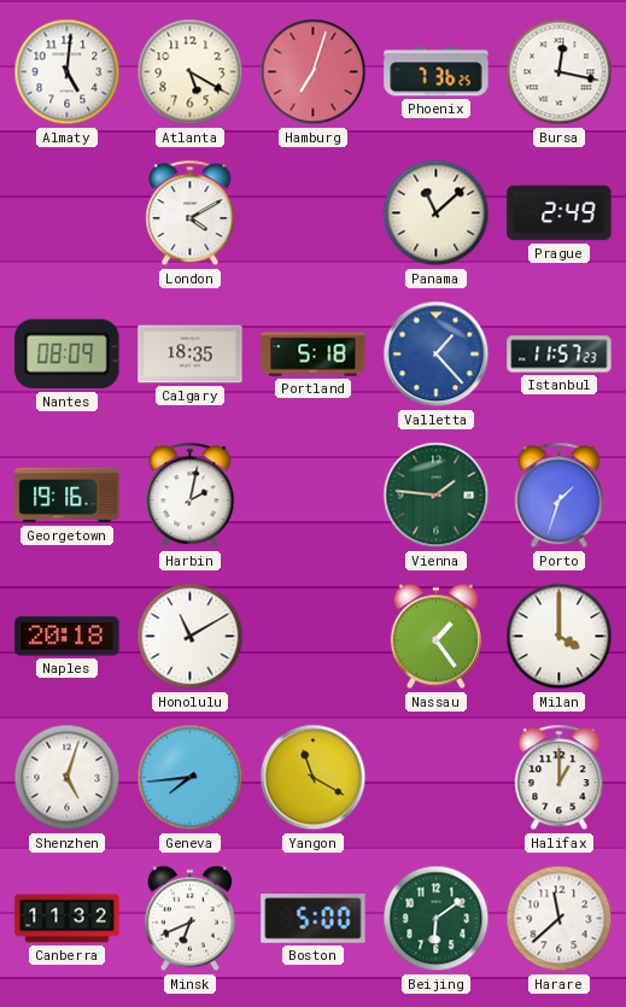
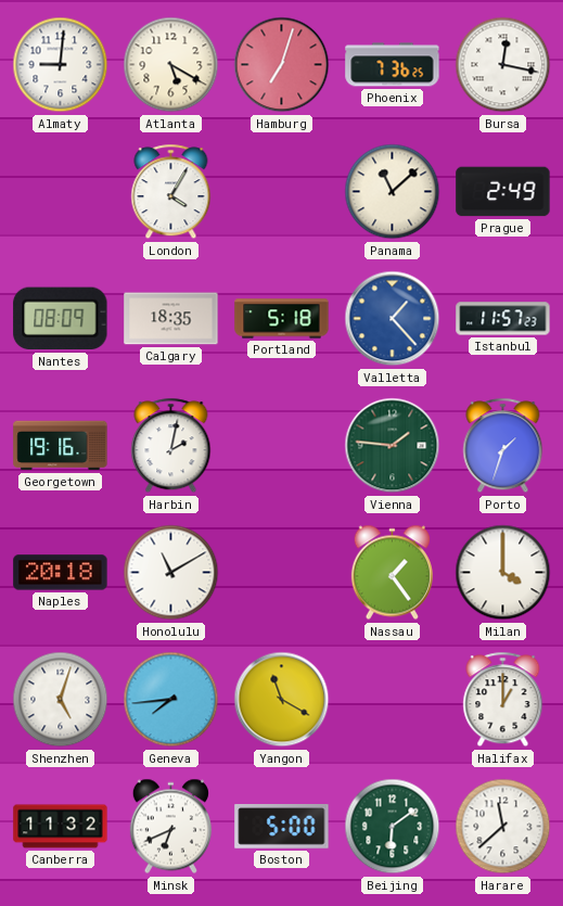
Almaty: 5:01 -> 9:01
London: 4:10 -> 4:05
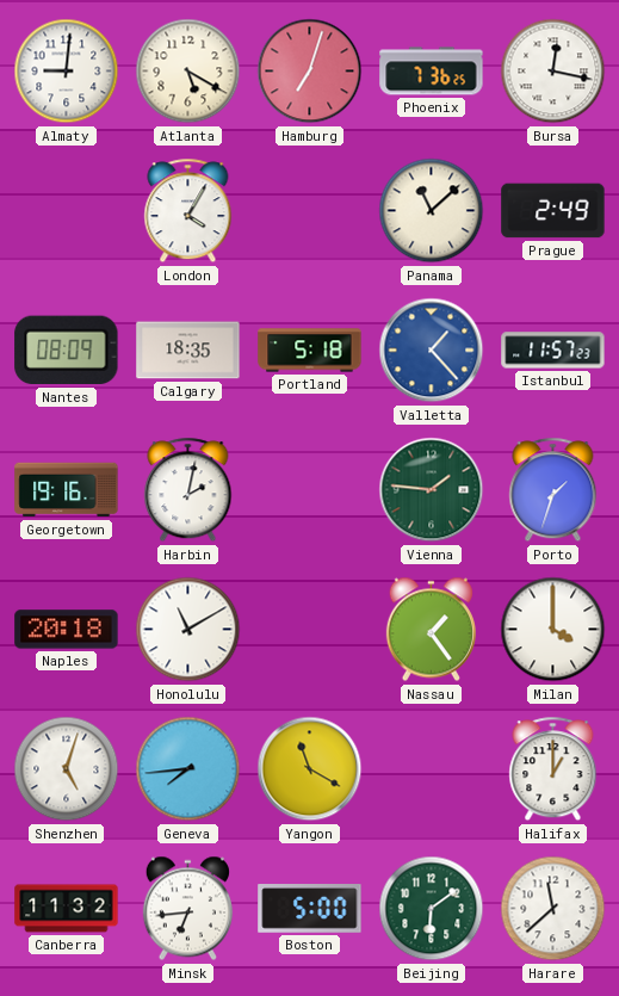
Minsk: 6:41 -> 6:44
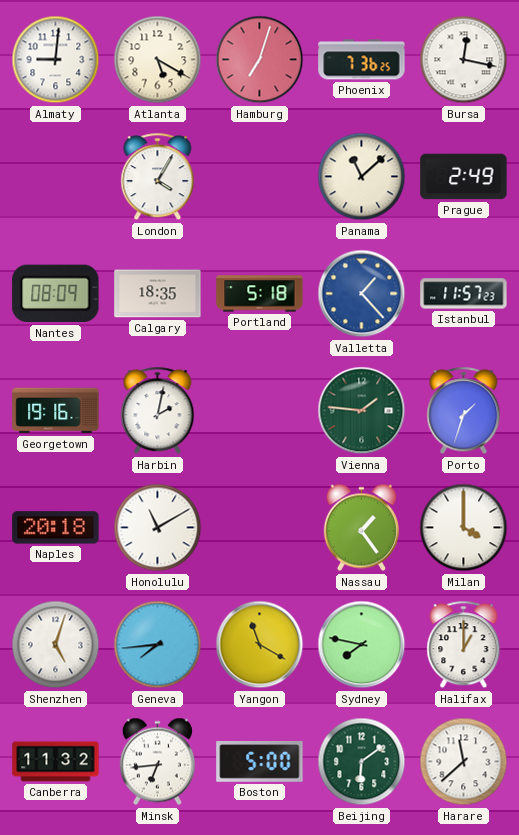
Sydney: none -> 7:47
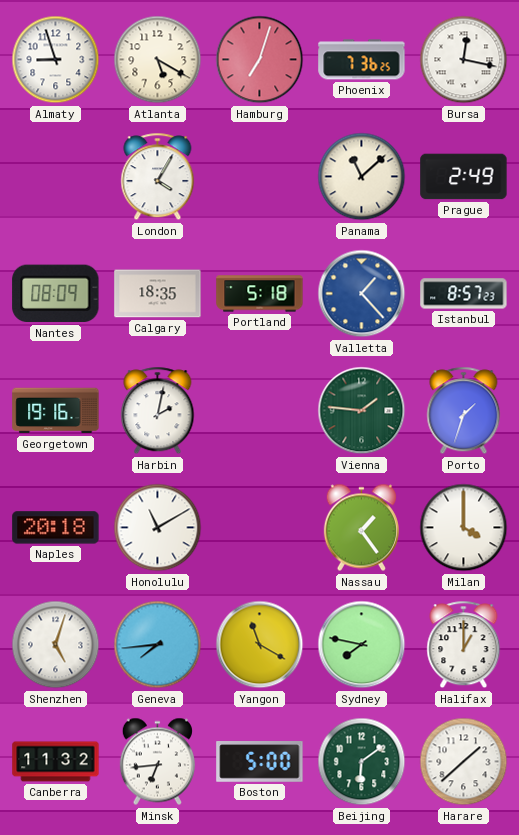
Almaty: 9:01 -> 8:57
Istanbul: 11:57 -> 8:57
Harare: 11:38 -> 1:38
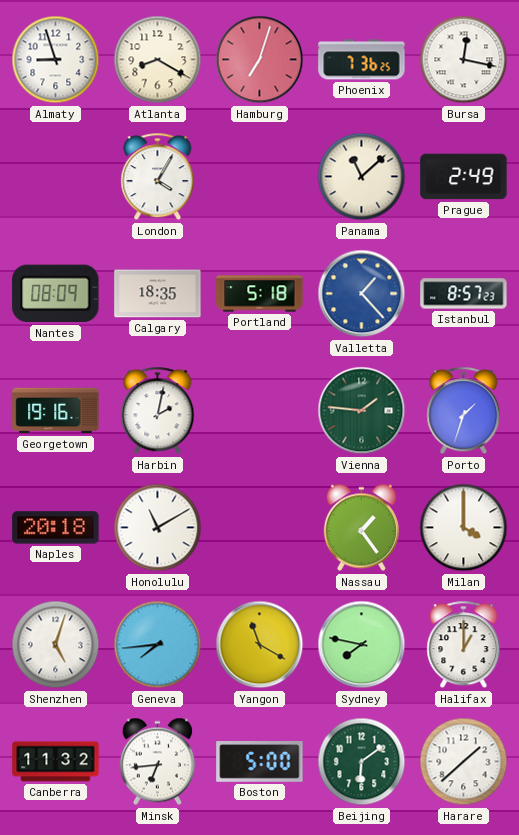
Atlanta: 5:20 -> 8:20
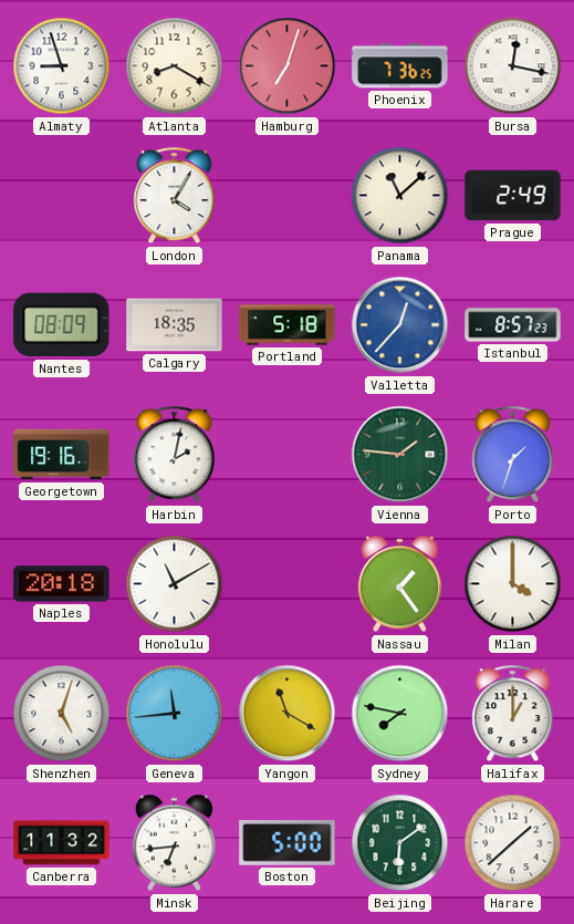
Valletta: 1:23 -> 12:37
Geneva: 7:44 -> 11:44
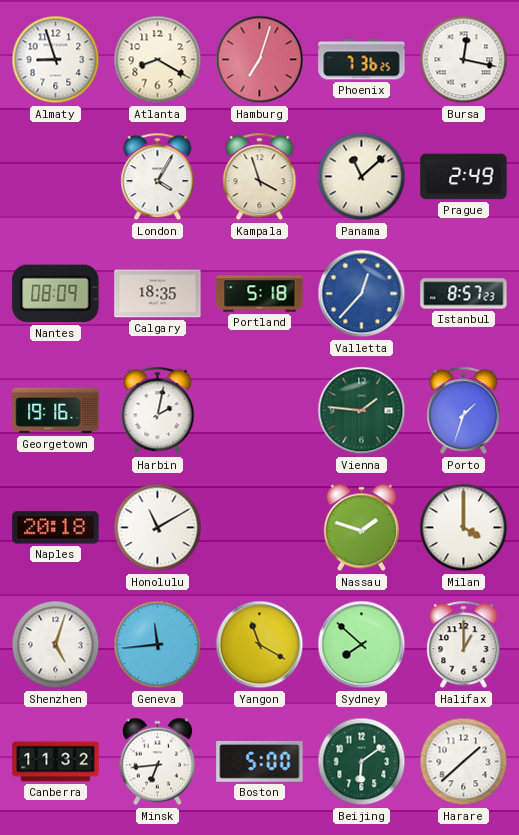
Kampala: none -> 3:57
Nassau: 1:24 -> 1:48
Sydney: 7:47 -> 7:52
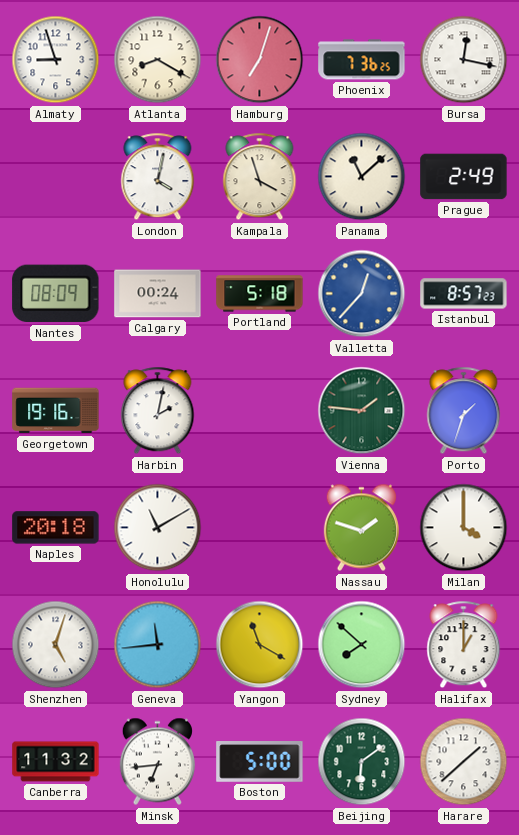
London: 4:05 -> 4:02
Calgary: 18:35 -> 00:24
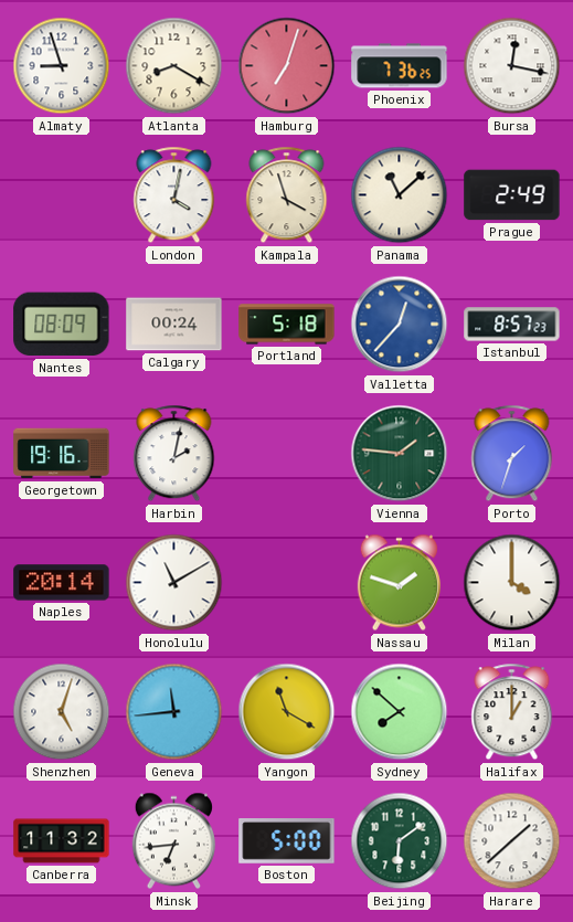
Naples: 20:18 -> 20:14
